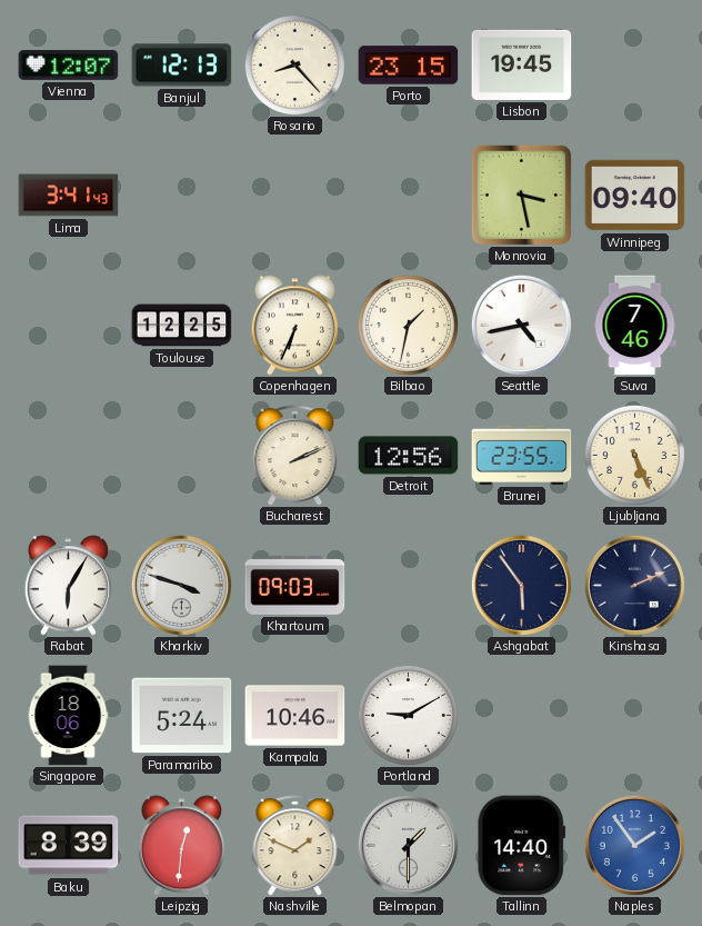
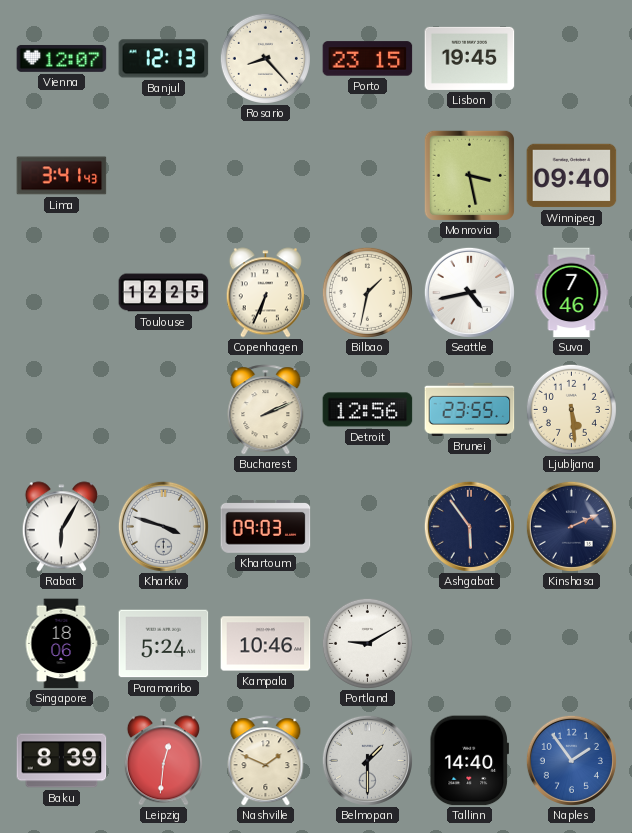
Ljubljana: 5:26 -> 5:29
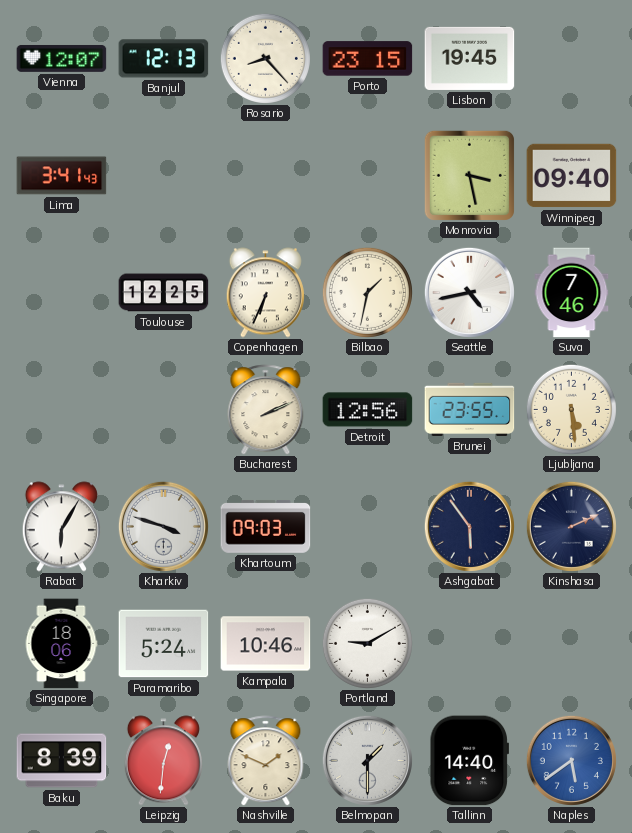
Naples: 1:54 -> 5:39
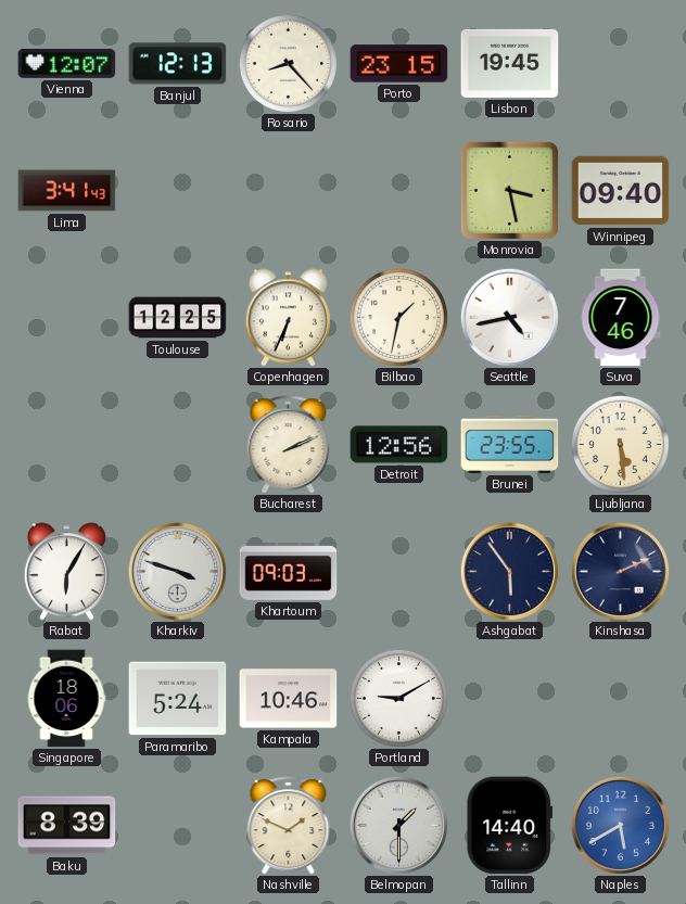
Leipzig: 12:31 -> none
Naples: 5:39 -> 5:40
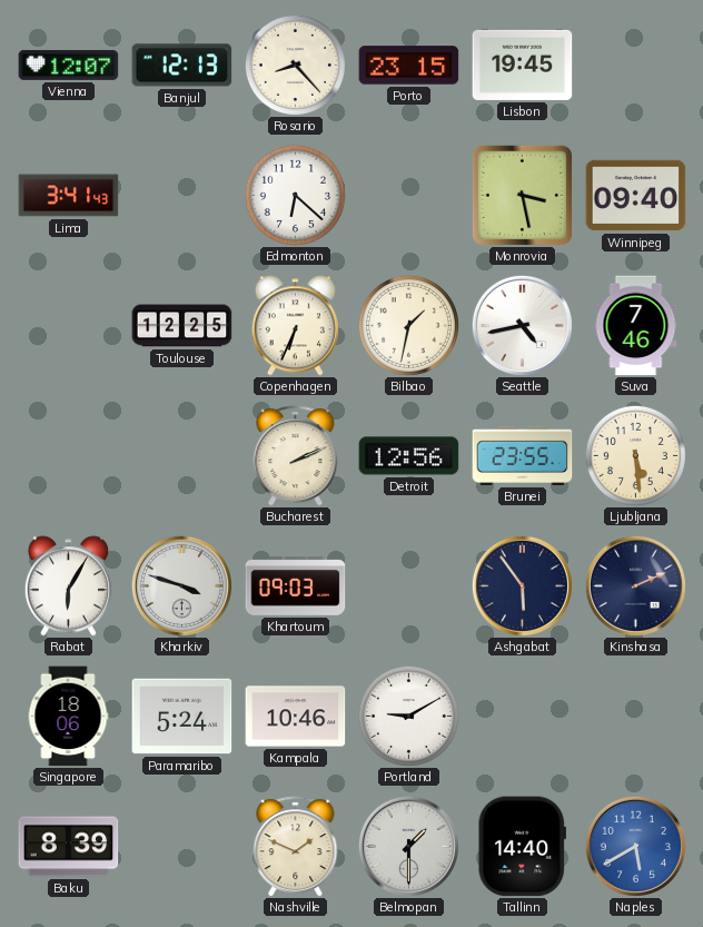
Edmonton: none -> 6:22
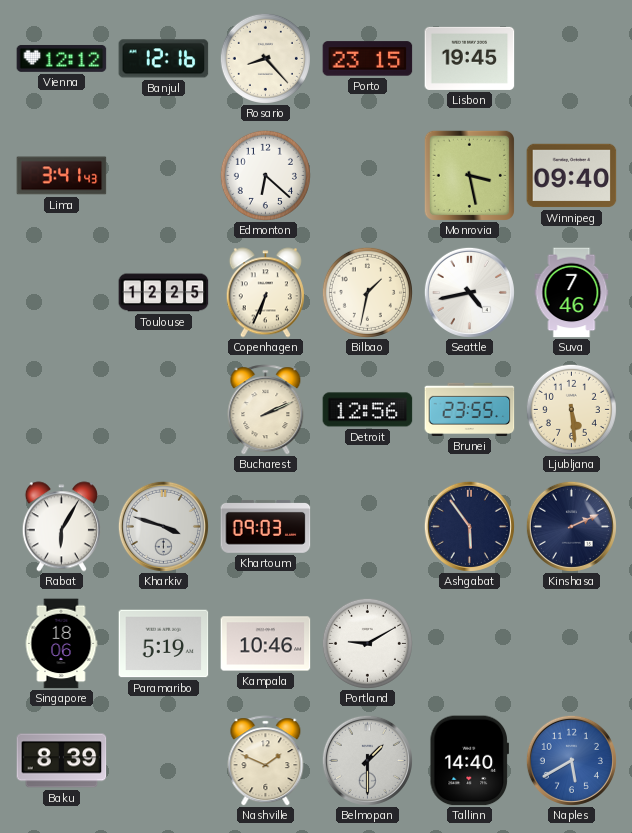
Vienna: 12:07 -> 12:12
Banjul: 12:13 -> 12:16
Paramaribo: 5:24 -> 5:19
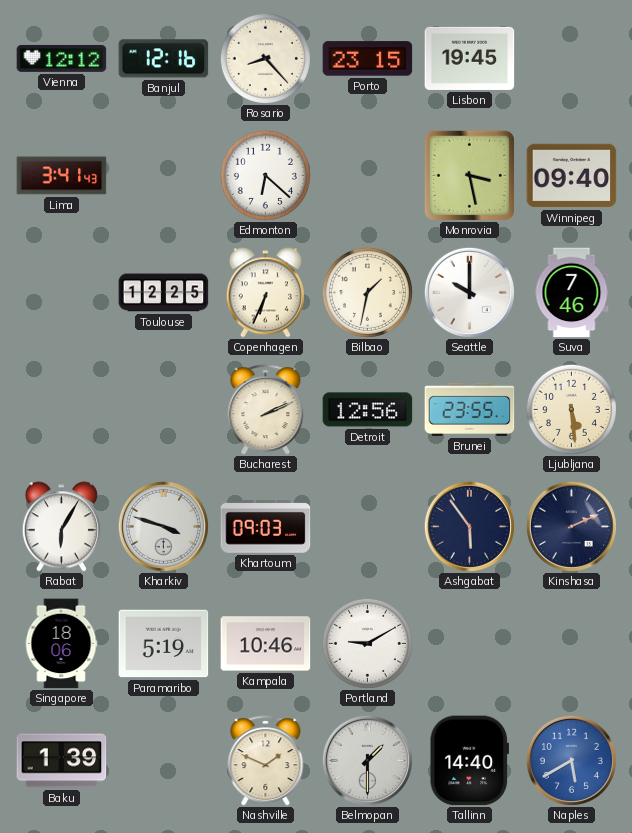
Seattle: 4:43 -> 10:00
Baku: 8:39 -> 1:39
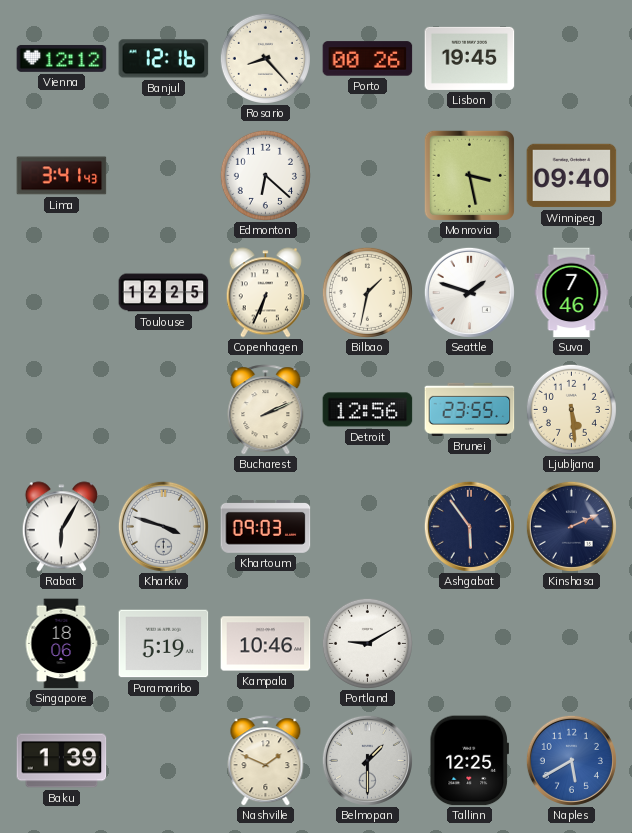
Porto: 23:15 -> 00:26
Seattle: 10:00 -> 1:48
Tallinn: 14:40 -> 12:25
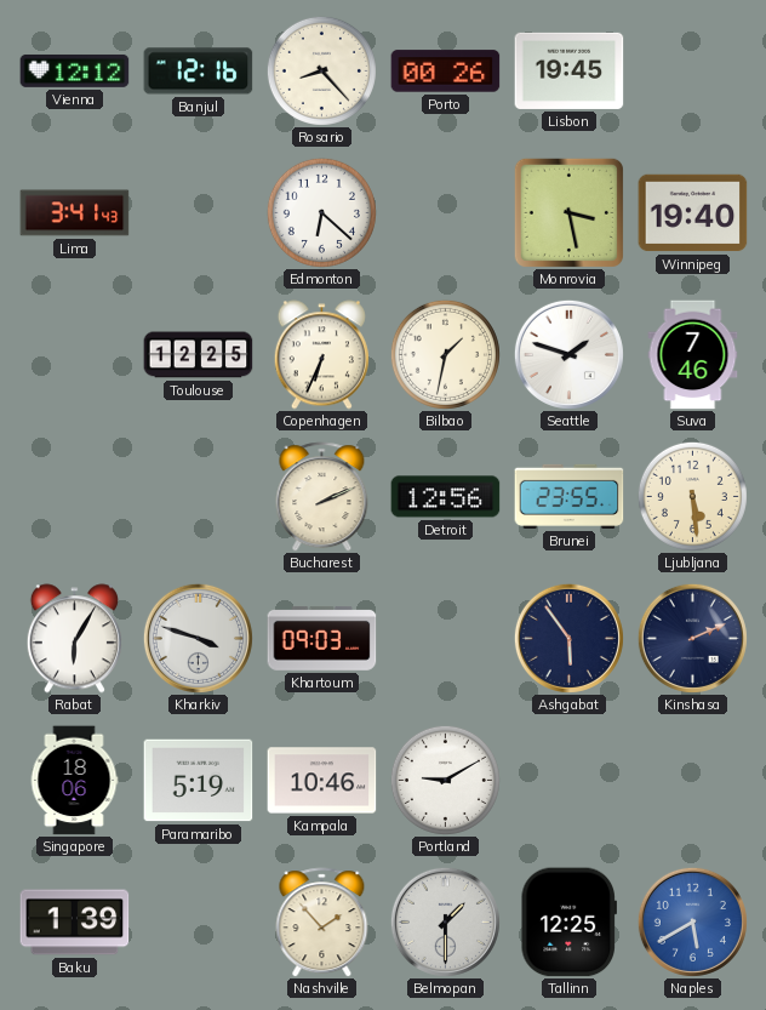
Winnipeg: 09:40 -> 19:40
Nashville: 1:49 -> 1:53
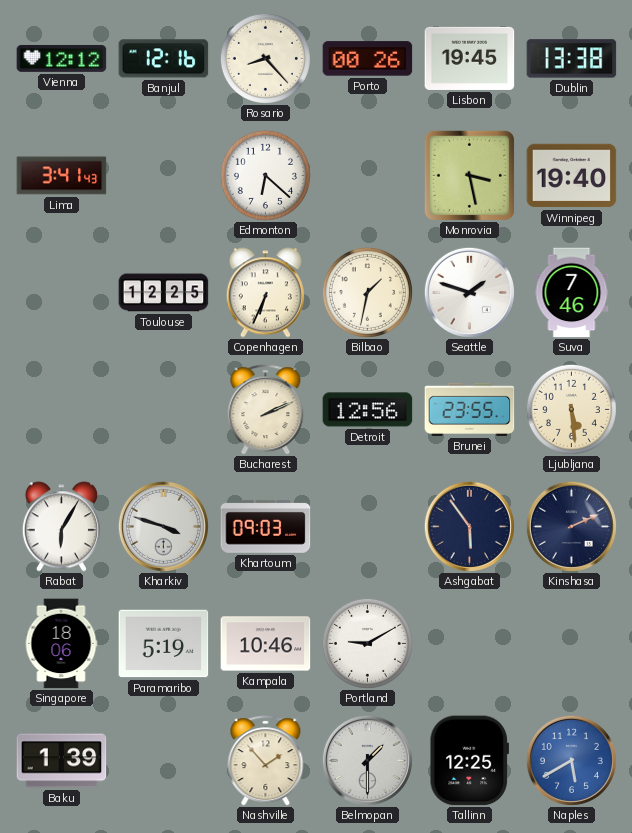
Dublin: none -> 13:38
